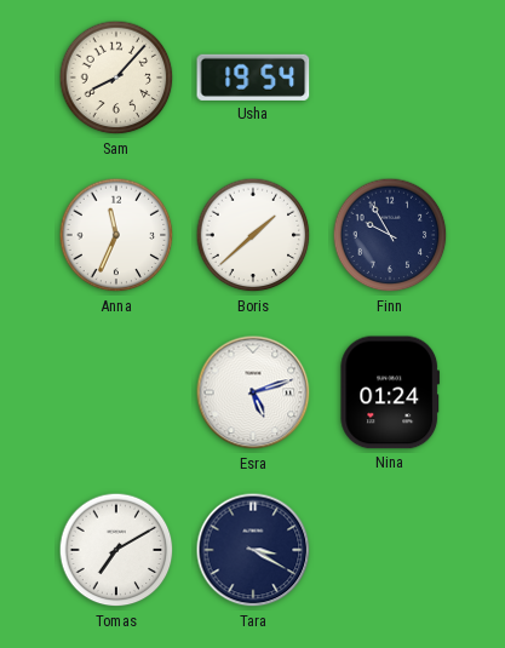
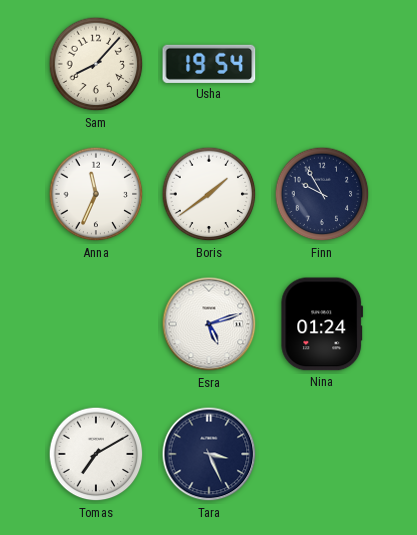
Boris: 1:38 -> 1:39
Tara: 3:20 -> 3:26
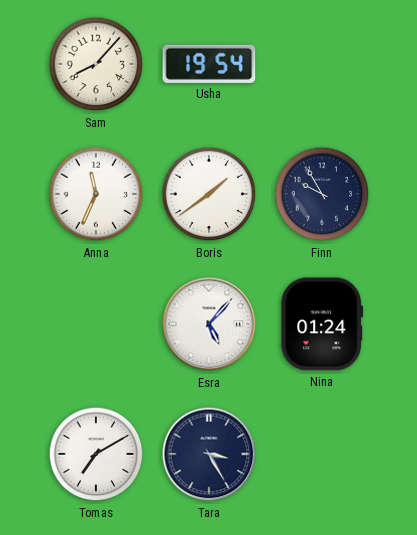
Esra: 5:12 -> 5:07
Tara: 3:26 -> 3:25
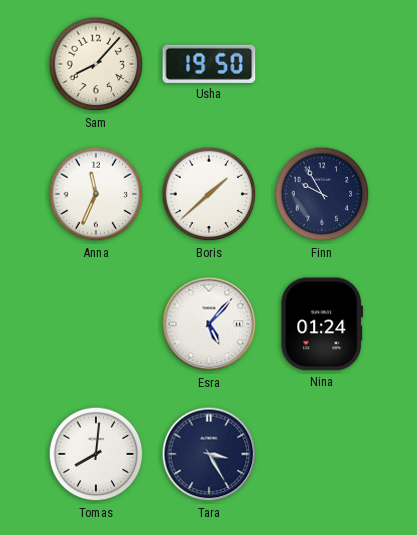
Usha: 19:54 -> 19:50
Boris: 1:39 -> 1:38
Tomas: 7:10 -> 8:01
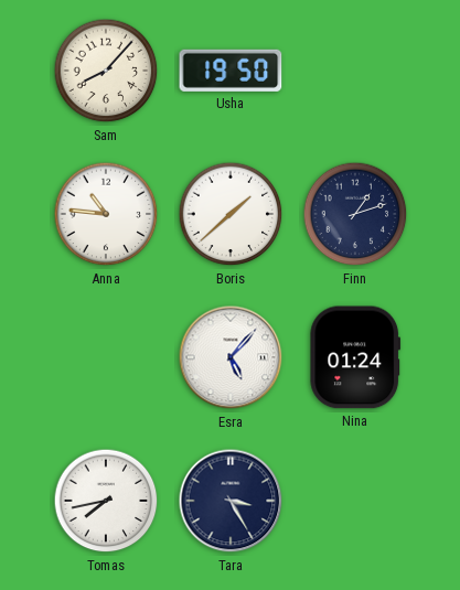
Anna: 11:34 -> 10:46
Finn: 9:55 -> 1:12
Tomas: 8:01 -> 7:43
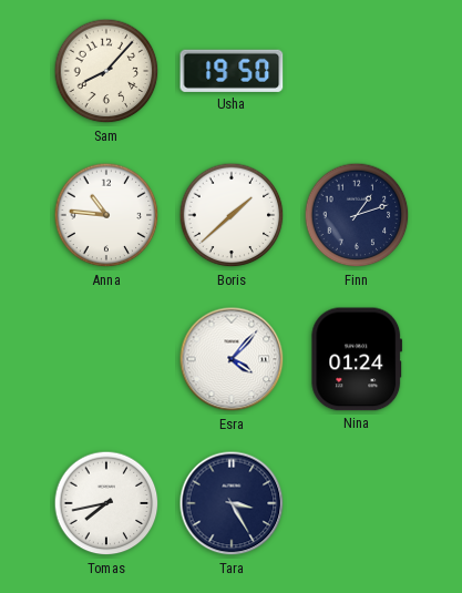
Esra: 5:07 -> 4:07
